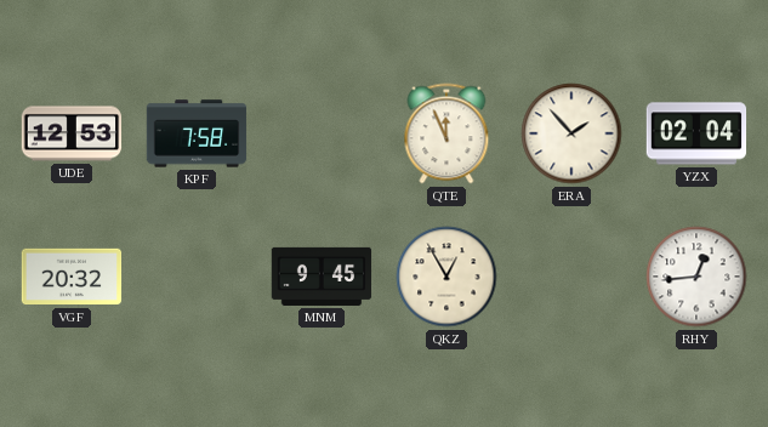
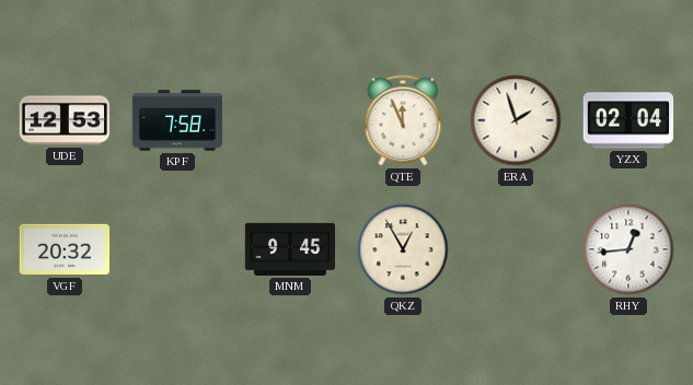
ERA: 1:53 -> 1:57
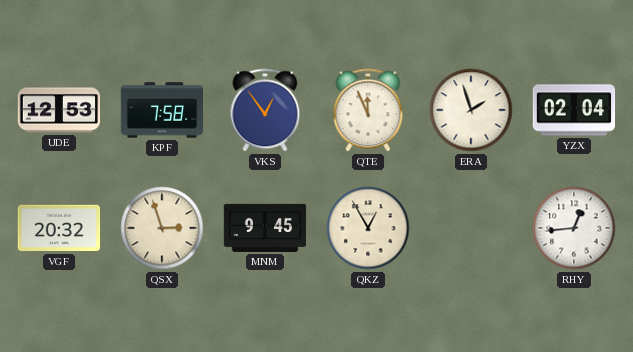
VKS: none -> 12:54
QSX: none -> 2:57
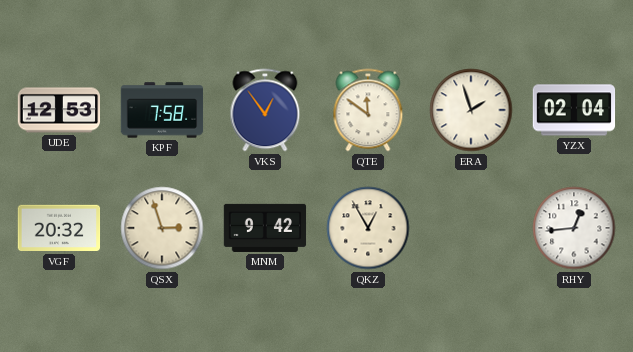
QTE: 11:56 -> 11:51
MNM: 9:45 -> 9:42
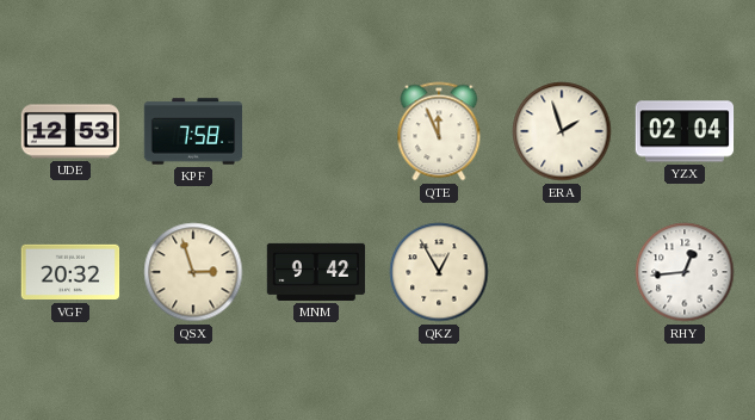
VKS: 12:54 -> none
QTE: 11:51 -> 11:56
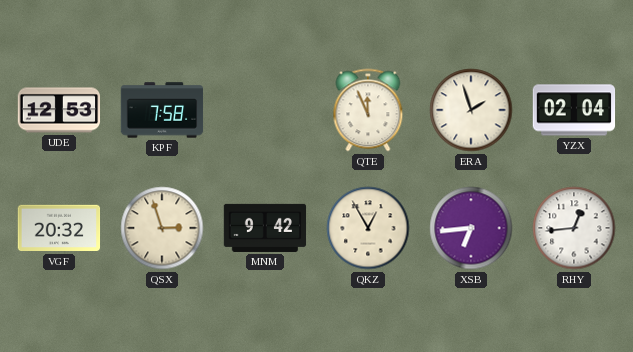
XSB: none -> 6:44
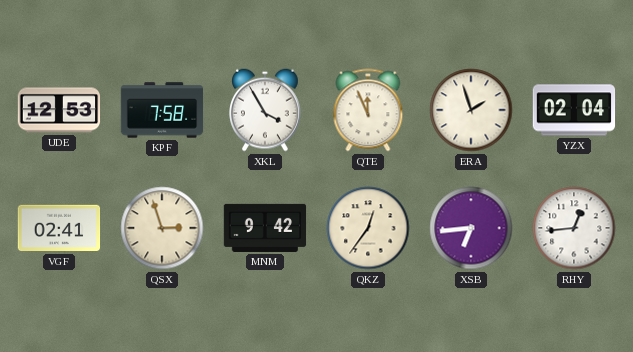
XKL: none -> 3:55
VGF: 20:32 -> 02:41
QKZ: 12:55 -> 12:36
